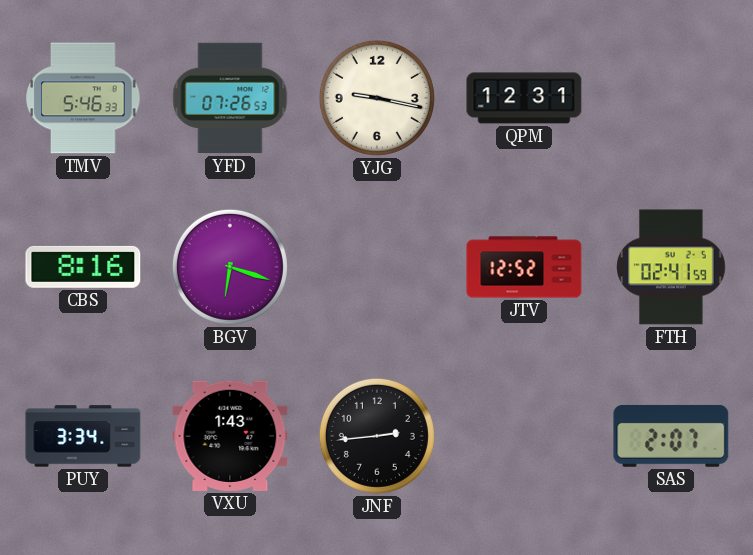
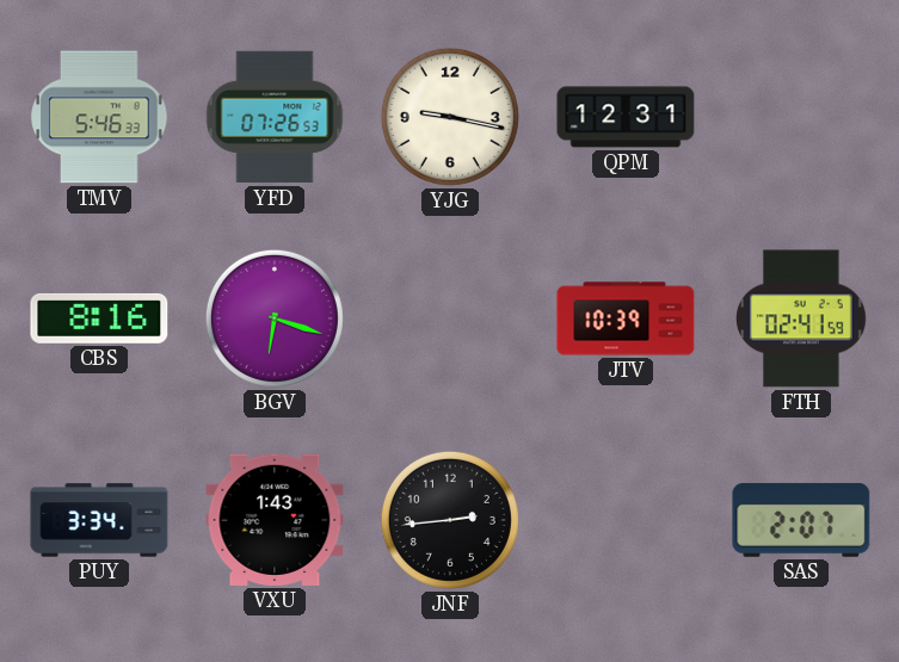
JTV: 12:52 -> 10:39
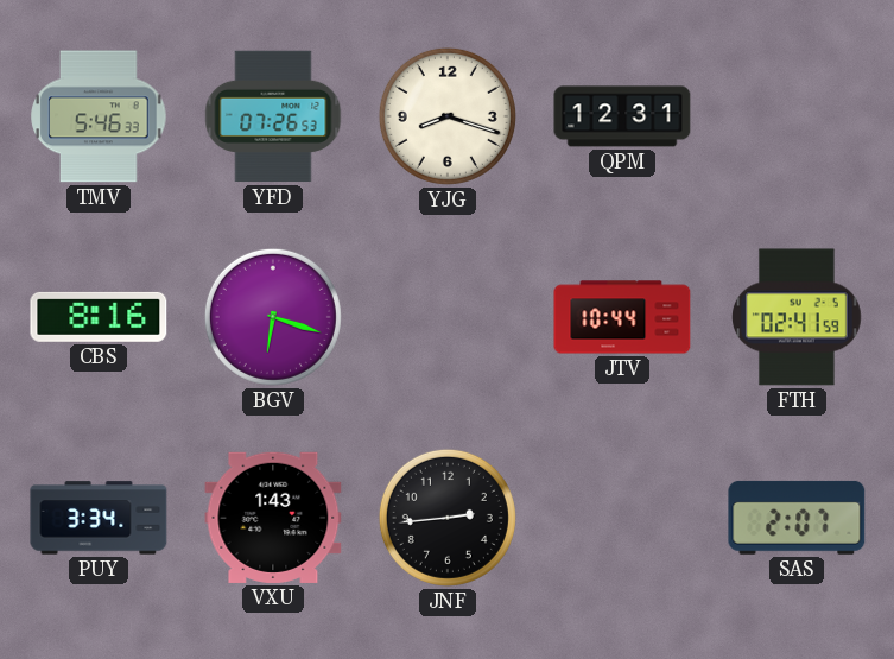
YJG: 9:17 -> 8:18
JTV: 10:39 -> 10:44
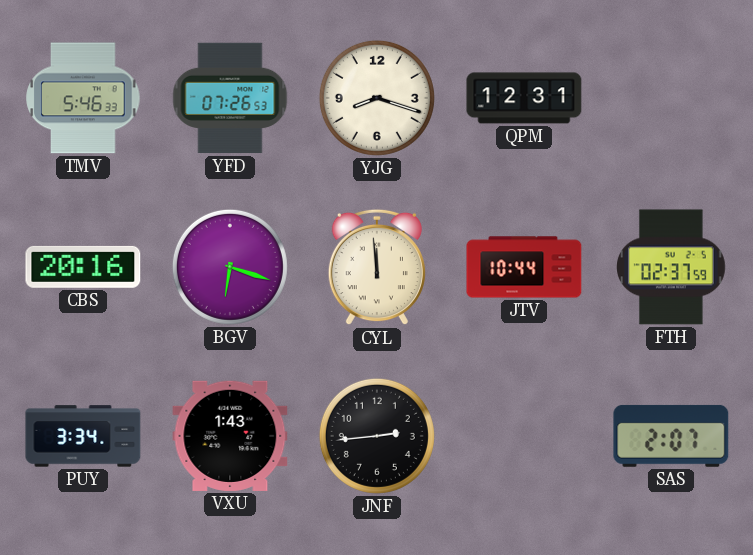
CBS: 8:16 -> 20:16
CYL: none -> 11:59
FTH: 02:41 -> 02:37
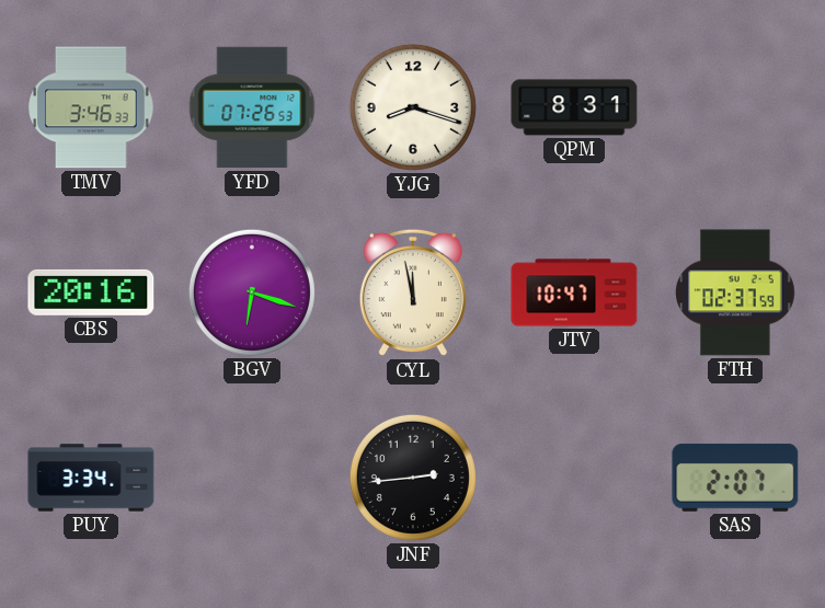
TMV: 5:46 -> 3:46
QPM: 12:31 -> 8:31
CYL: 11:59 -> 11:58
JTV: 10:44 -> 10:47
VXU: 1:43 -> none
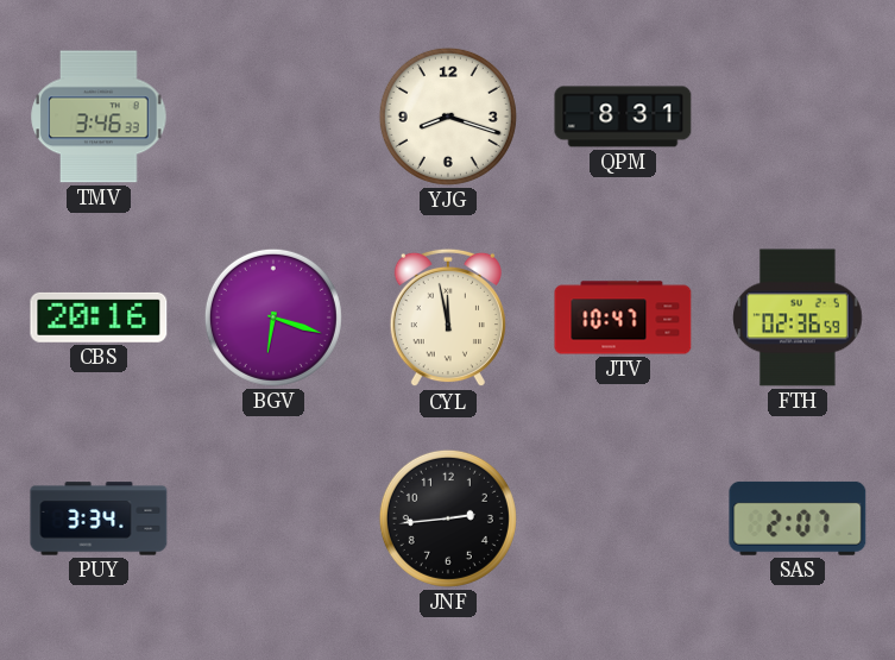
YFD: 07:26 -> none
FTH: 02:37 -> 02:36
